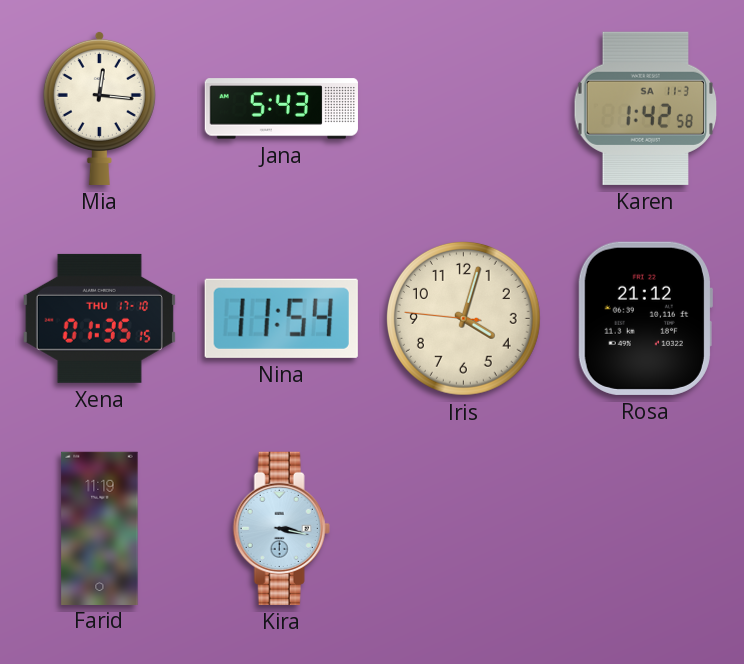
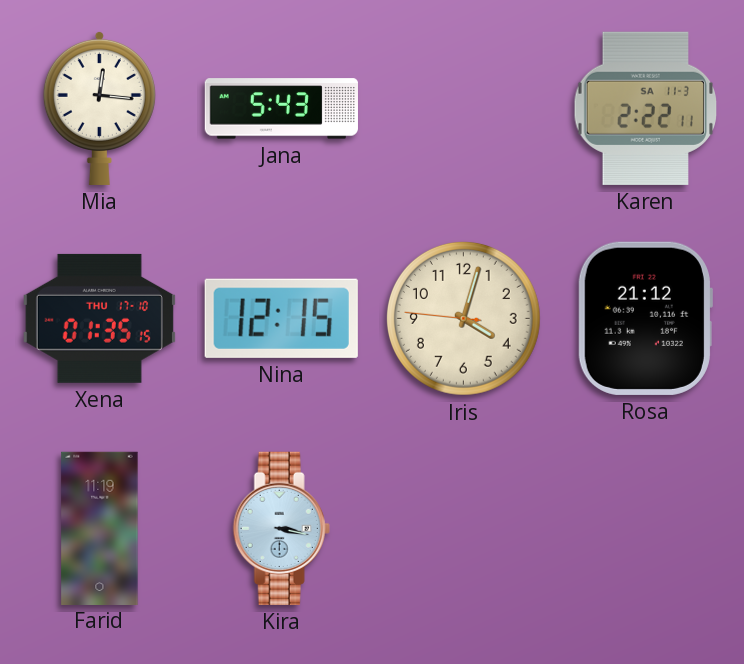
Karen: 1:42 -> 2:22
Nina: 11:54 -> 12:15
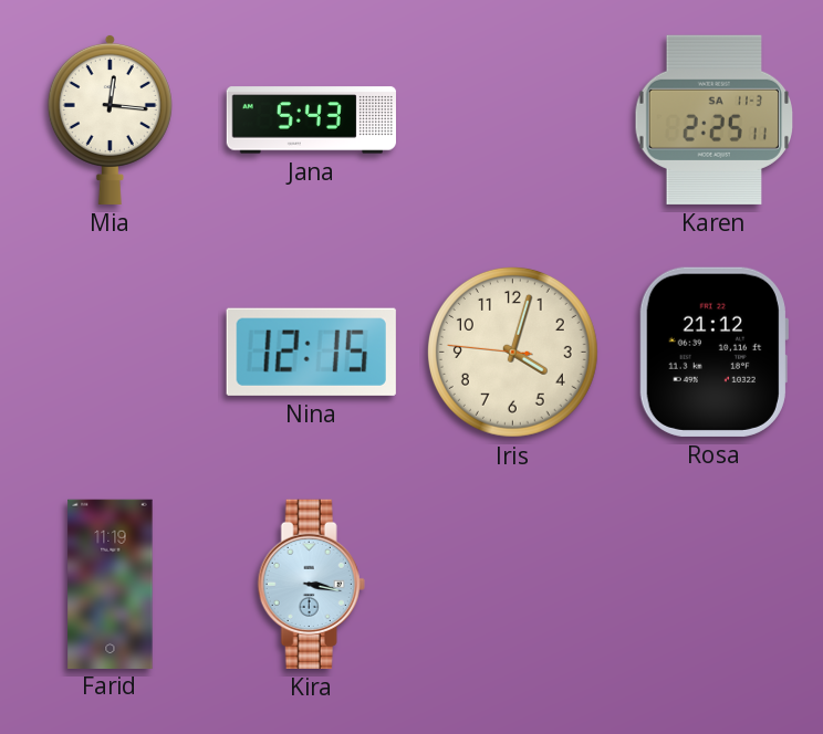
Karen: 2:22 -> 2:25
Xena: 01:35 -> none
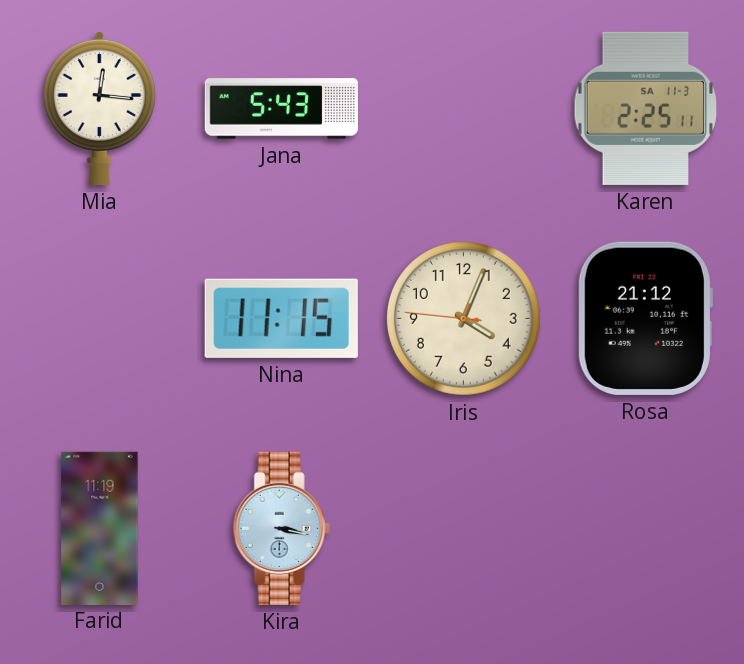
Nina: 12:15 -> 11:15
Iris: 4:02 -> 4:03
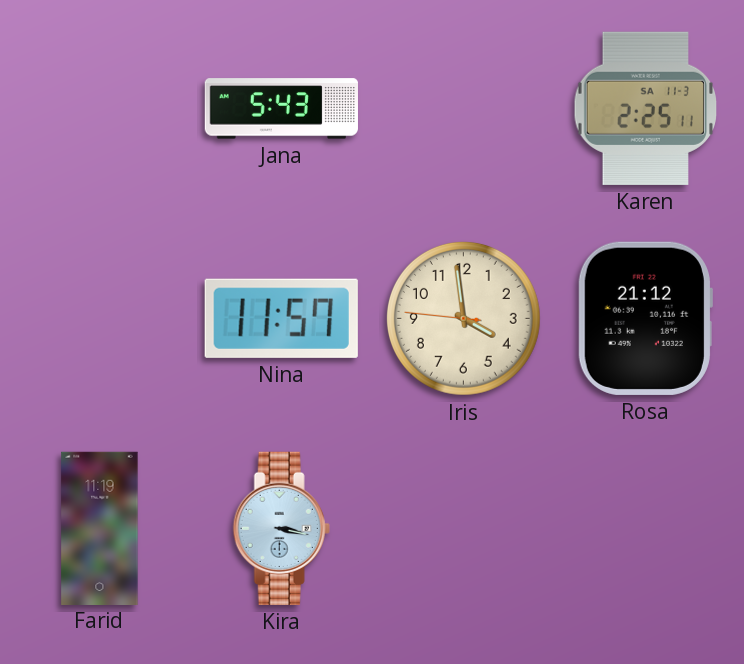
Mia: 12:16 -> none
Nina: 11:15 -> 11:57
Iris: 4:03 -> 3:58
